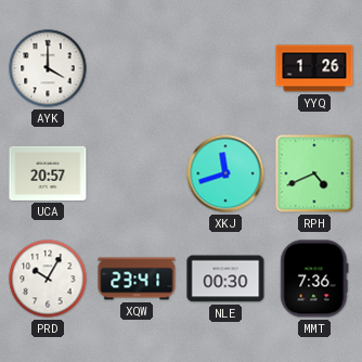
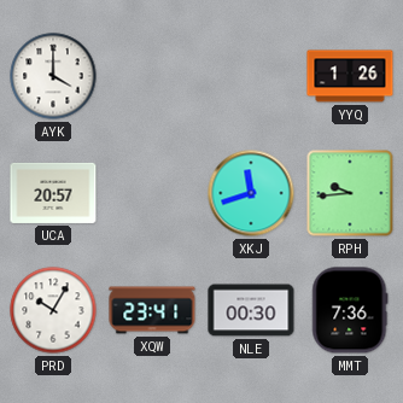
RPH: 4:41 -> 9:44
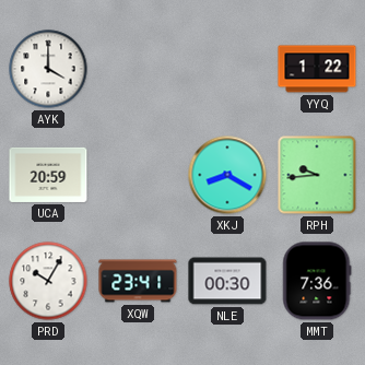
YYQ: 1:26 -> 1:22
UCA: 20:57 -> 20:59
XKJ: 11:42 -> 8:20
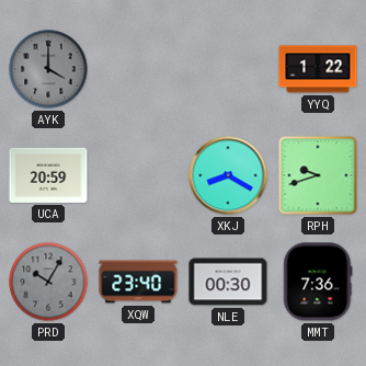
AYK dial: white -> grey
RPH: 9:44 -> 9:42
PRD dial: white -> grey
XQW: 23:41 -> 23:40
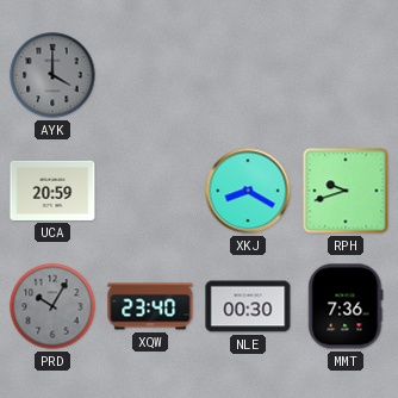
YYQ: 1:22 -> none
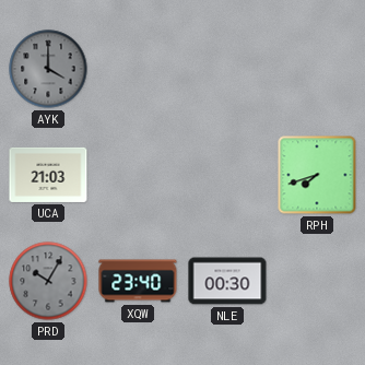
UCA: 20:59 -> 21:03
XKJ: 8:20 -> none
RPH: 9:42 -> 7:42
MMT: 7:36 -> none
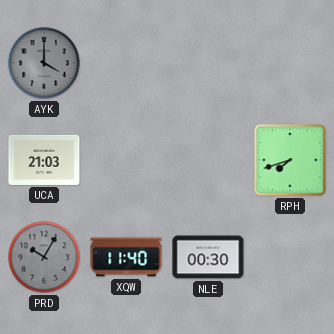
XQW: 23:40 -> 11:40
